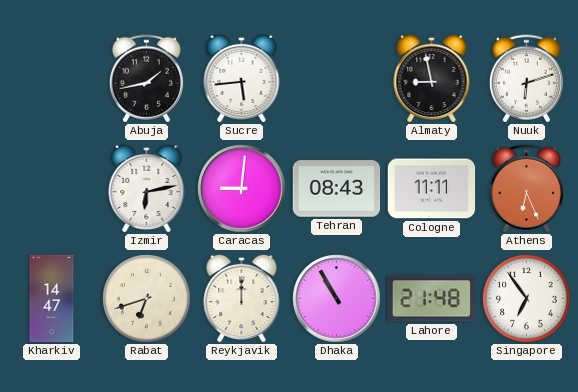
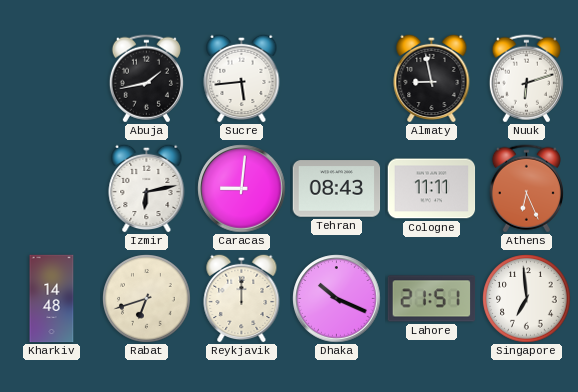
Kharkiv: 14:47 -> 14:48
Dhaka: 10:55 -> 10:19
Lahore: 21:48 -> 21:51
Singapore: 6:54 -> 6:59
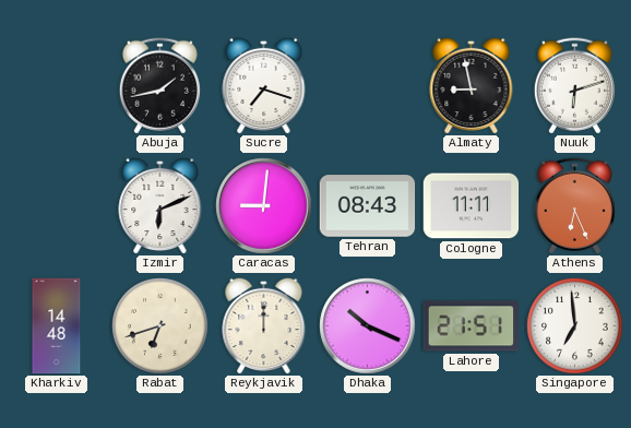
Sucre: 5:44 -> 7:18
Izmir: 6:13 -> 6:11
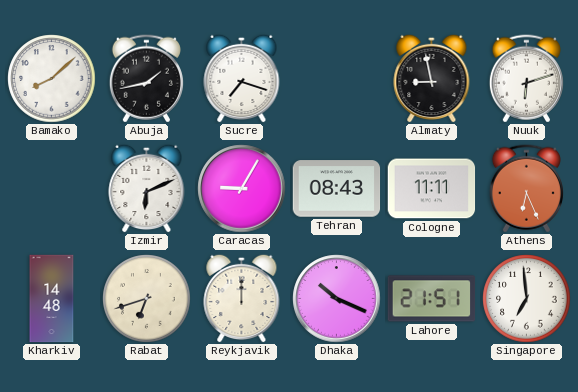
Bamako: none -> 8:08
Caracas: 9:01 -> 9:05
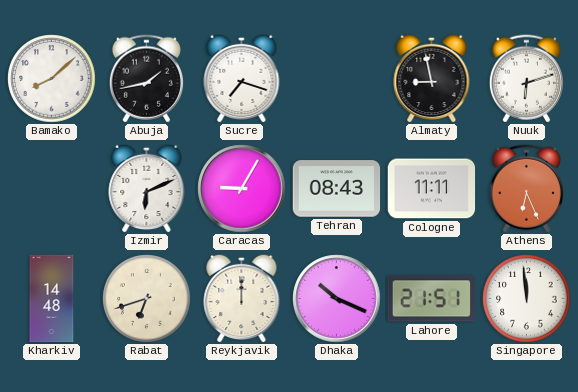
Singapore: 6:59 -> 11:59
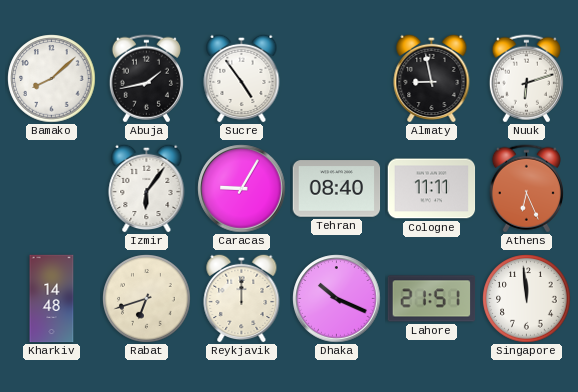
Sucre: 7:18 -> 4:54
Izmir: 6:11 -> 6:06
Tehran: 08:43 -> 08:40
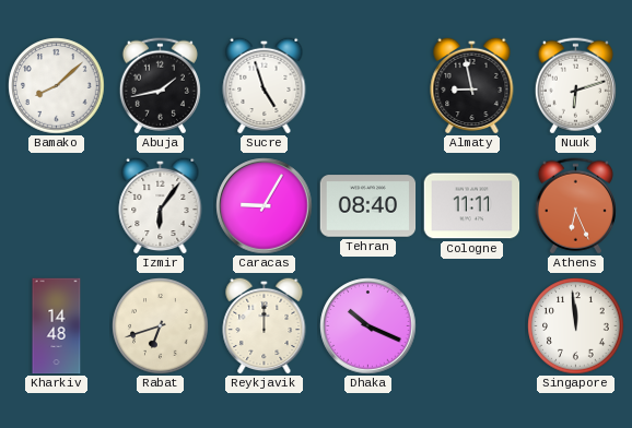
Sucre: 4:54 -> 4:57
Lahore: 21:51 -> none
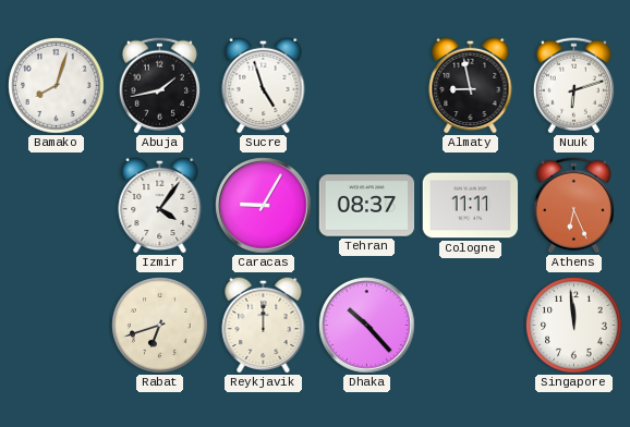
Bamako: 8:08 -> 8:03
Izmir: 6:06 -> 4:06
Tehran: 08:40 -> 08:37
Kharkiv: 14:48 -> none
Dhaka: 10:19 -> 10:23
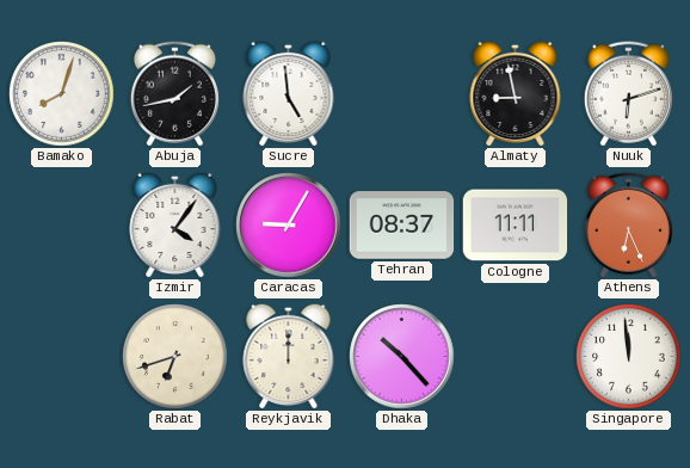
Sucre: 4:57 -> 4:59
